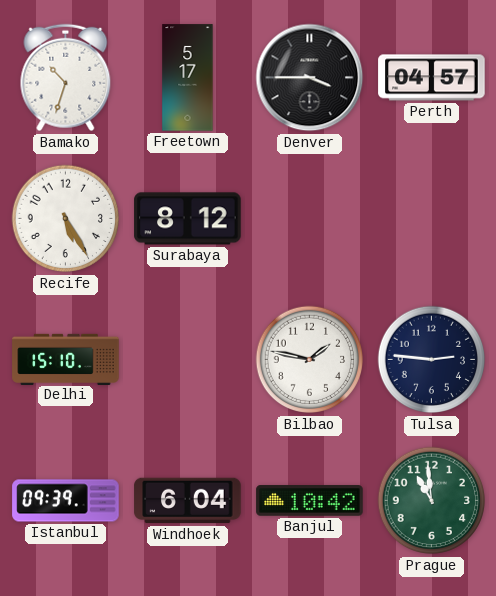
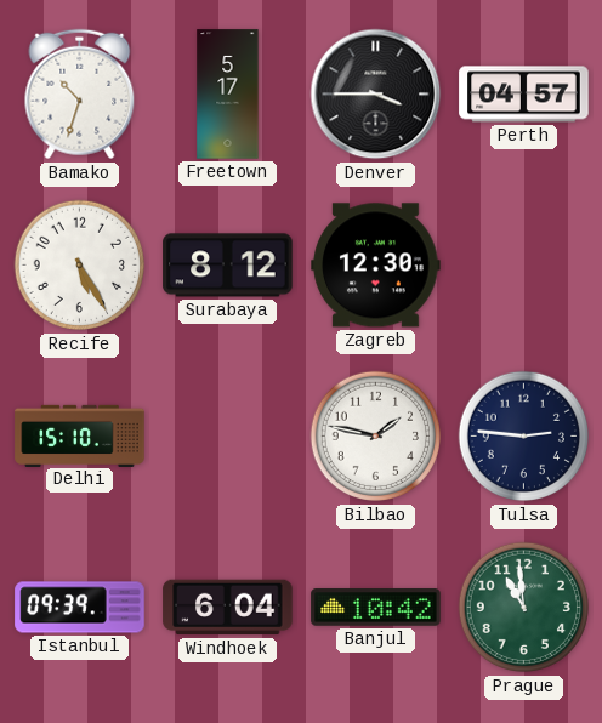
Zagreb: none -> 12:30
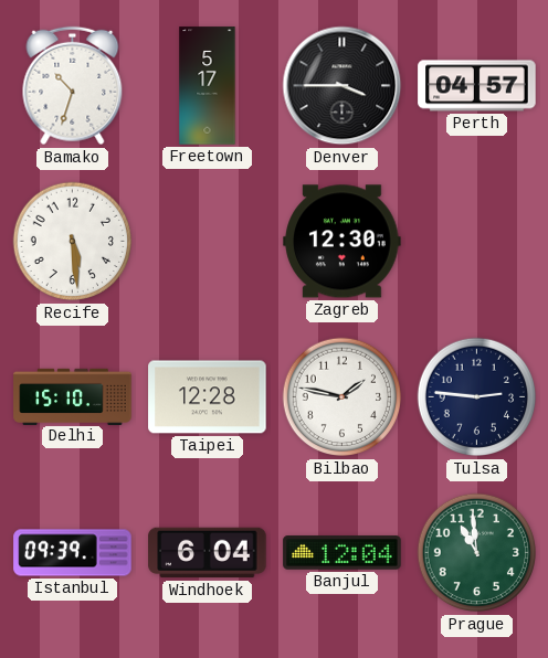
Recife: 5:25 -> 5:29
Surabaya: 8:12 -> none
Taipei: none -> 12:28
Banjul: 10:42 -> 12:04
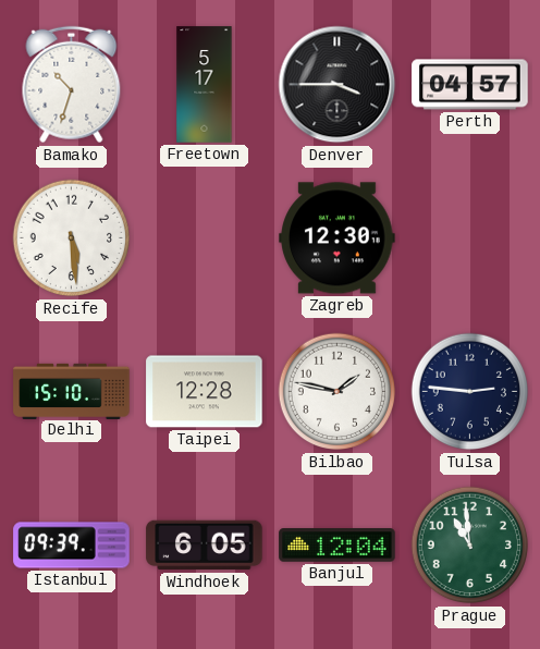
Windhoek: 6:04 -> 6:05
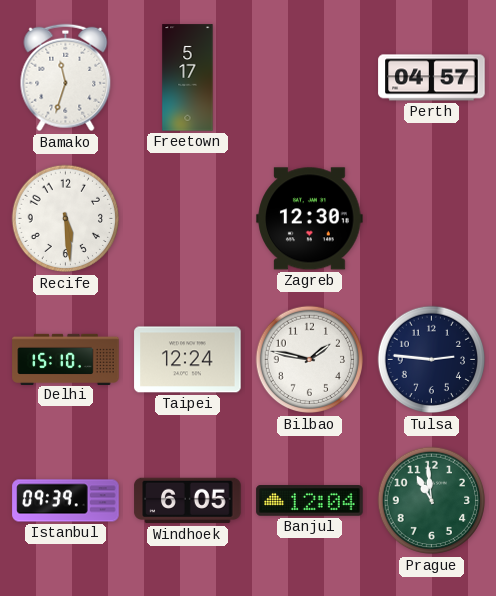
Bamako: 10:33 -> 11:33
Denver: 3:45 -> none
Taipei: 12:28 -> 12:24
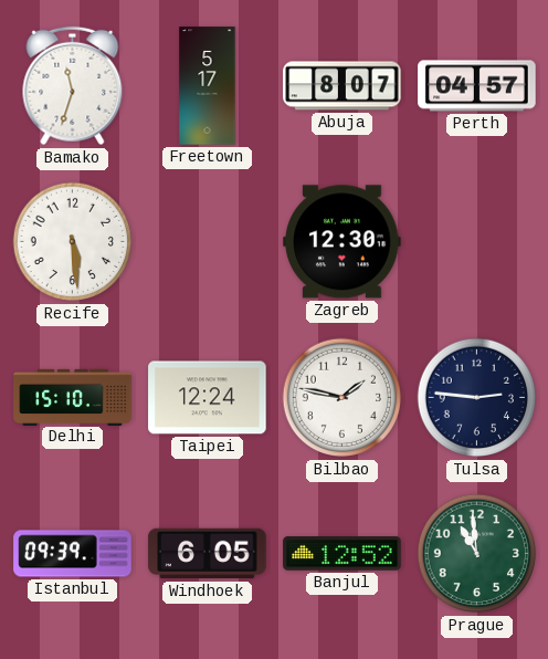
Abuja: none -> 8:07
Banjul: 12:04 -> 12:52
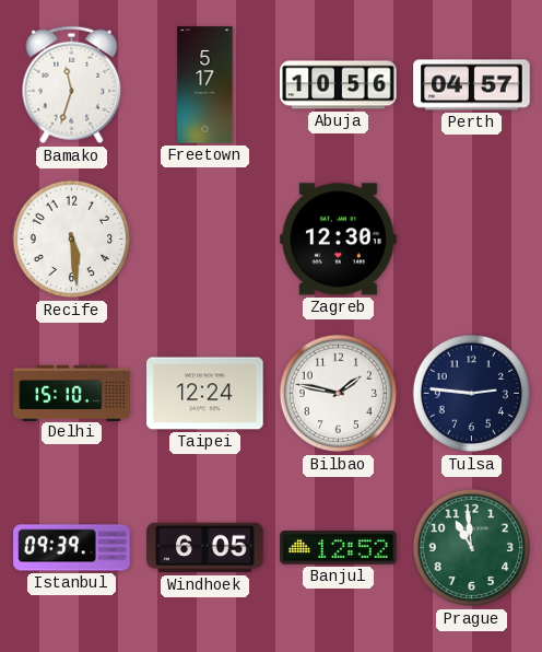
Abuja: 8:07 -> 10:56
